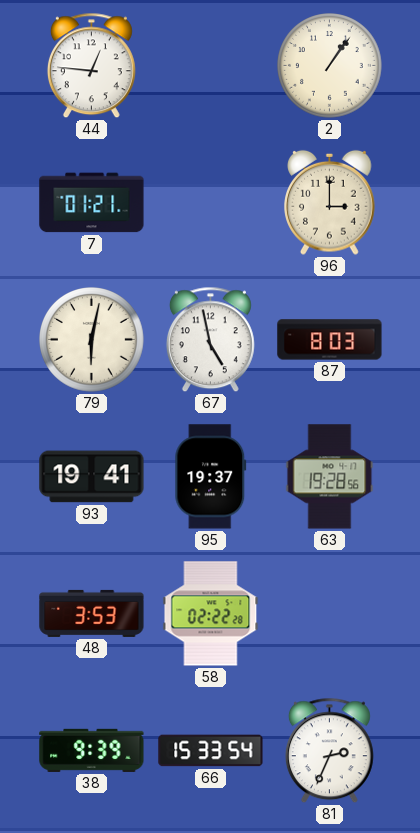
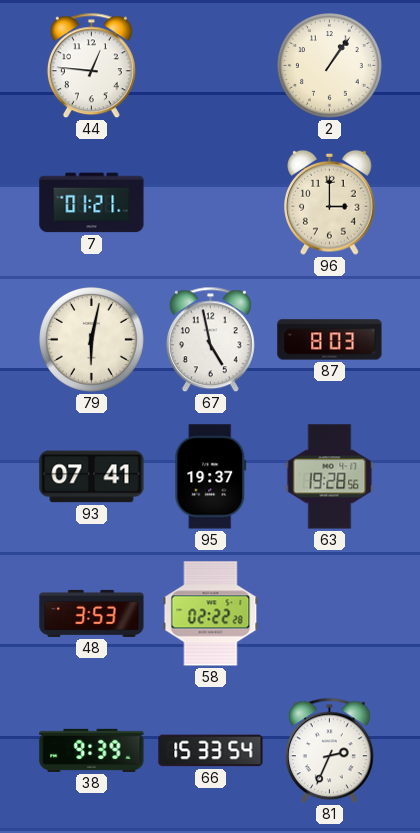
93: 19:41 -> 07:41
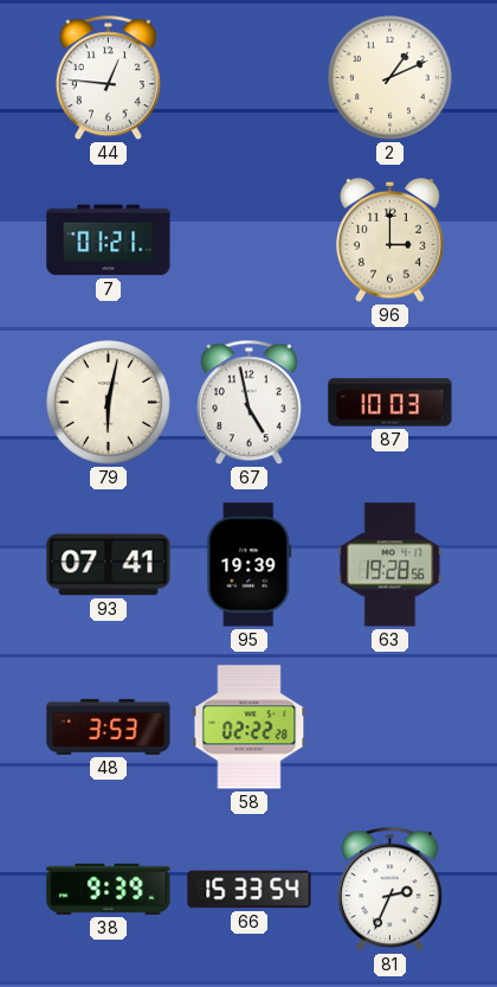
2: 1:06 -> 1:11
87: 8:03 -> 10:03
95: 19:37 -> 19:39
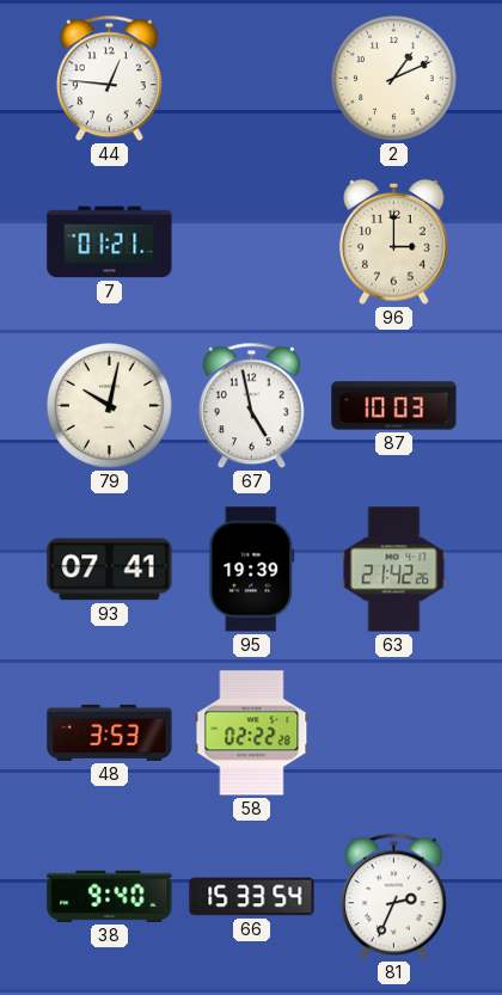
79: 6:02 -> 10:02
63: 19:28 -> 21:42
38: 9:39 -> 9:40
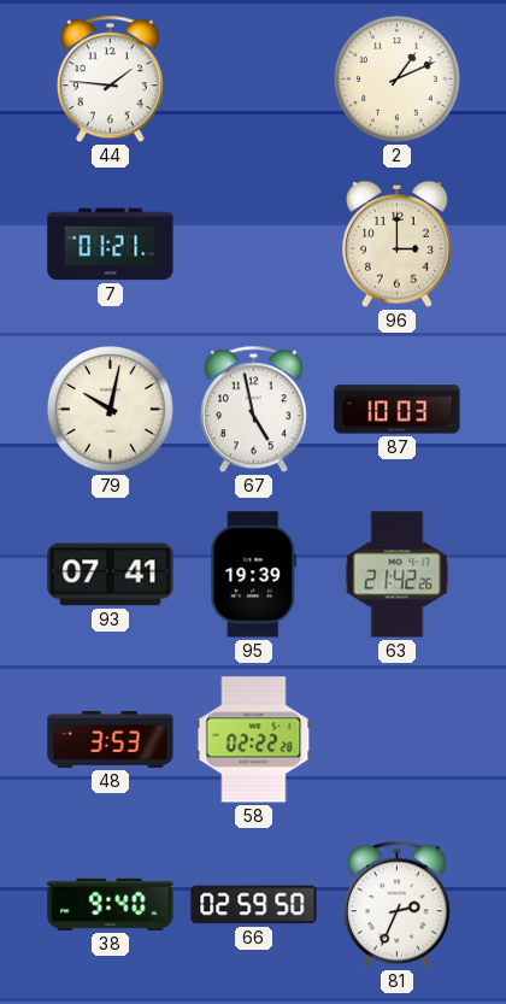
44: 12:46 -> 1:46
66: 15:33 -> 02:59
